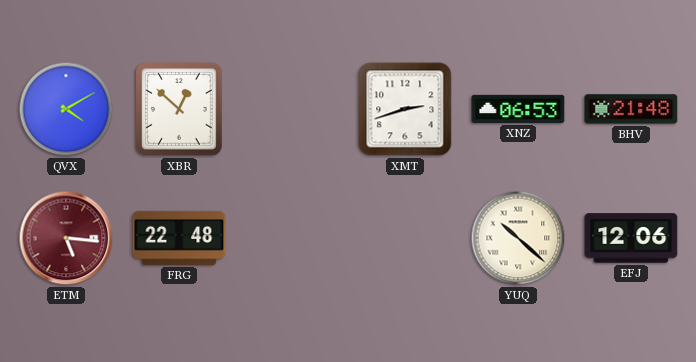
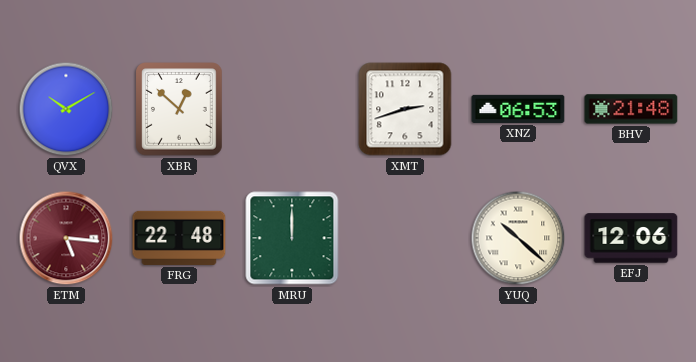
QVX: 4:10 -> 10:10
MRU: none -> 12:00
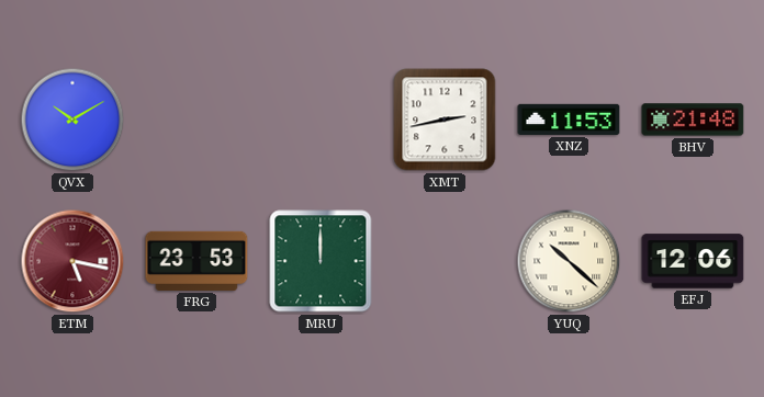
XBR: 12:52 -> none
XMT: 2:42 -> 2:43
XNZ: 06:53 -> 11:53
ETM: 5:16 -> 5:17
FRG: 22:48 -> 23:53
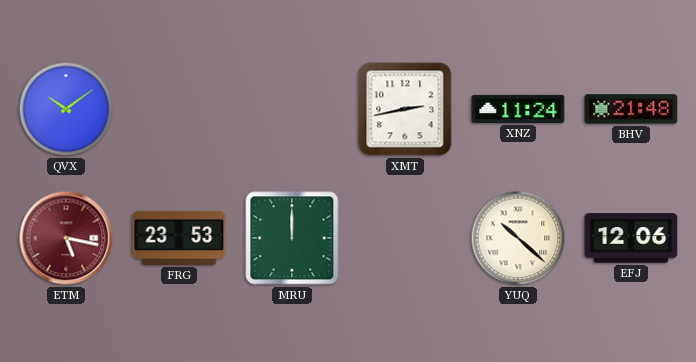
QVX: 10:10 -> 10:09
XNZ: 11:53 -> 11:24
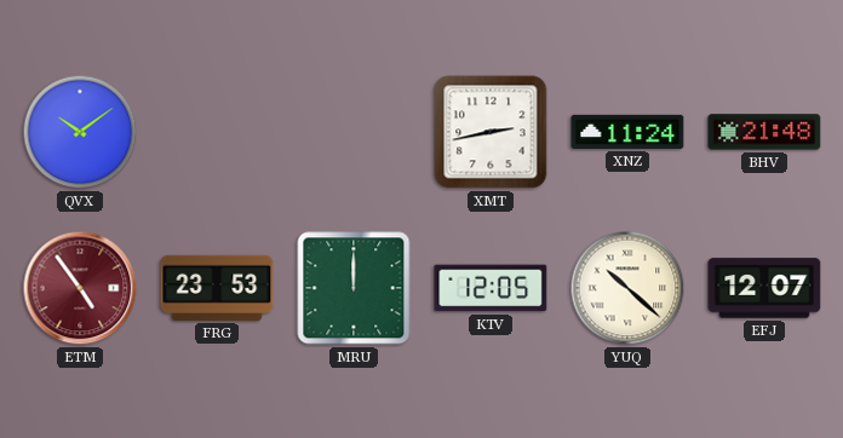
ETM: 5:17 -> 4:54
KTV: none -> 12:05
EFJ: 12:06 -> 12:07
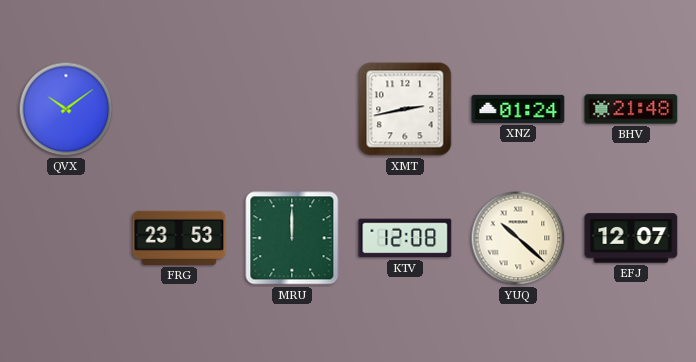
XNZ: 11:24 -> 01:24
ETM: 4:54 -> none
KTV: 12:05 -> 12:08
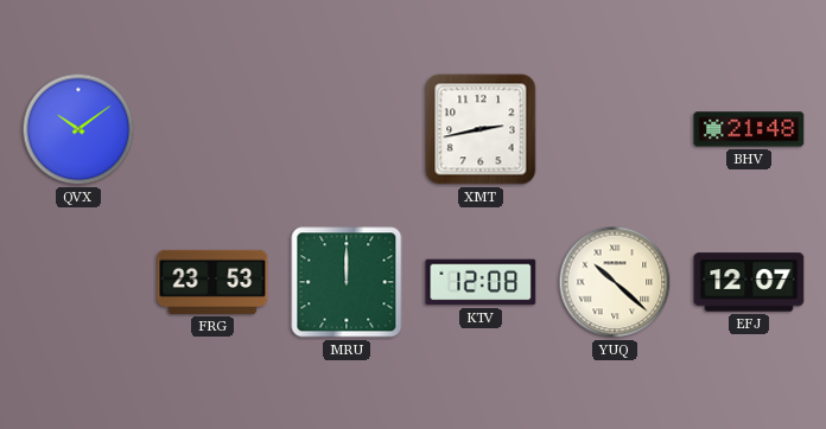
XNZ: 01:24 -> none
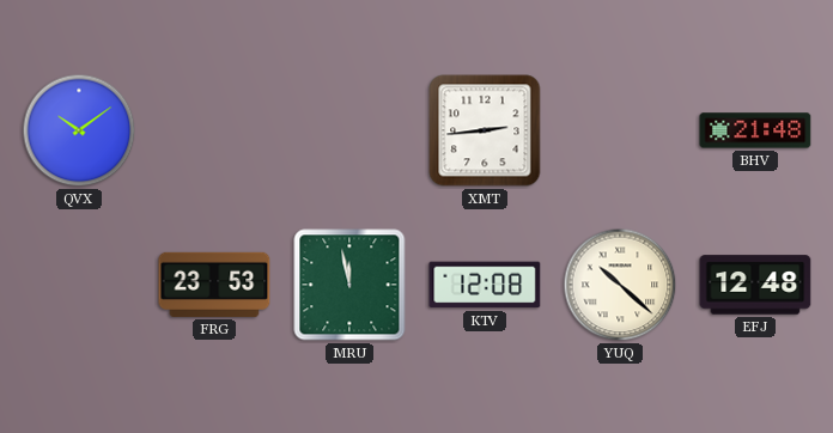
XMT: 2:43 -> 2:44
MRU: 12:00 -> 11:58
EFJ: 12:07 -> 12:48
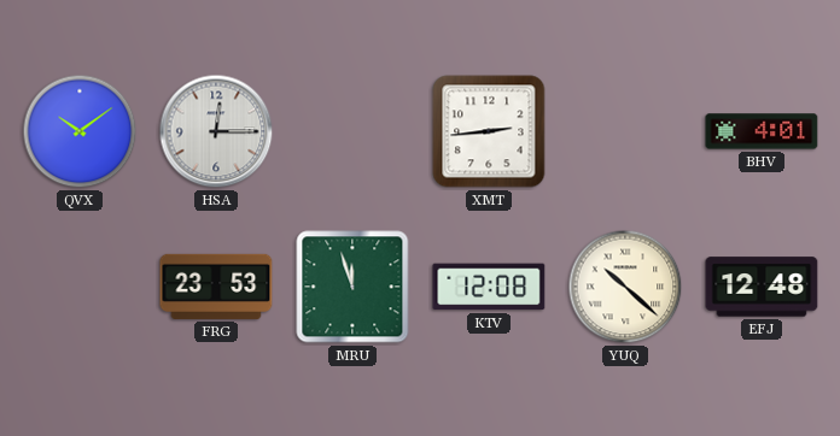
HSA: none -> 12:15
BHV: 21:48 -> 4:01
MRU: 11:58 -> 11:57
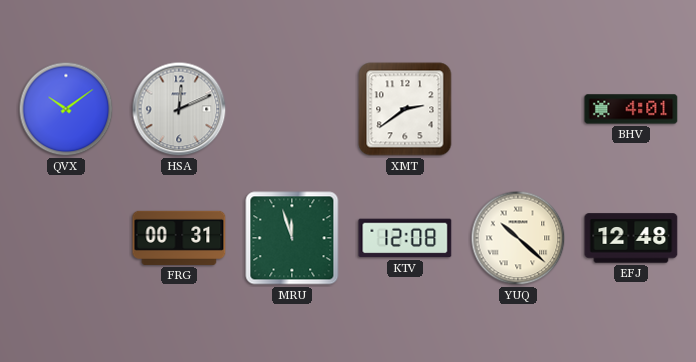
HSA: 12:15 -> 12:11
XMT: 2:44 -> 2:39
FRG: 23:53 -> 00:31
